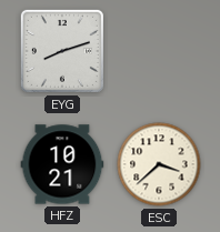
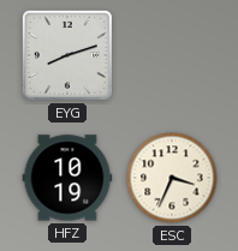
HFZ: 10:21 -> 10:19
ESC: 3:38 -> 3:34
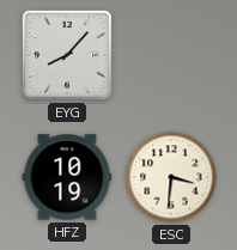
EYG: 8:12 -> 8:07
ESC: 3:34 -> 3:31
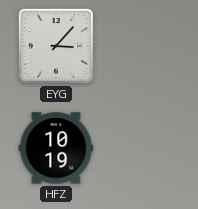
EYG: 8:07 -> 3:07
ESC: 3:31 -> none
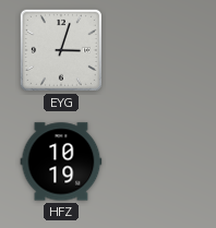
EYG: 3:07 -> 3:03
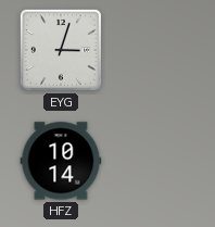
HFZ: 10:19 -> 10:14
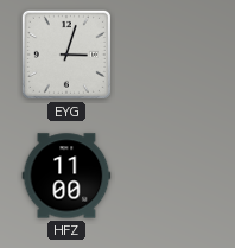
HFZ: 10:14 -> 11:00
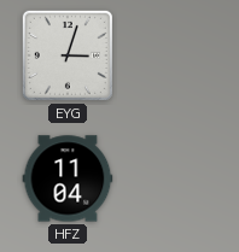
HFZ: 11:00 -> 11:04
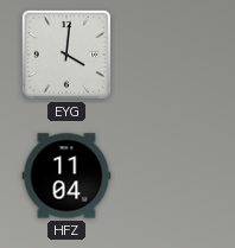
EYG: 3:03 -> 4:01
